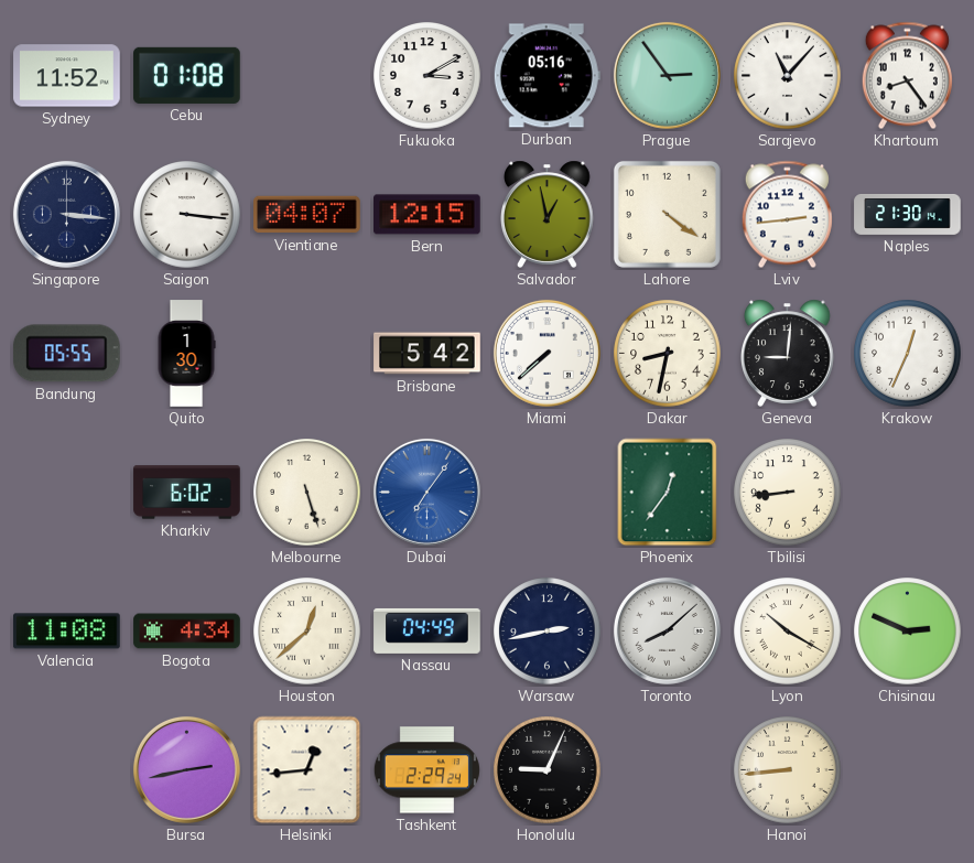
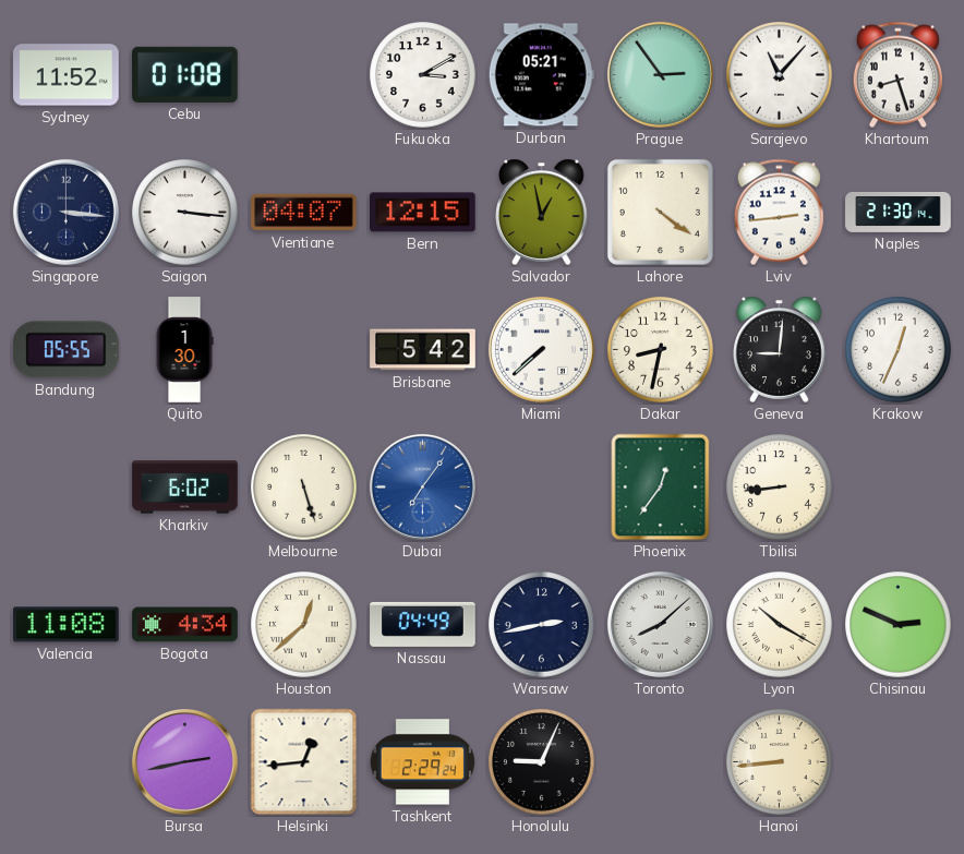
Durban: 05:16 -> 05:21
Khartoum: 8:24 -> 8:27
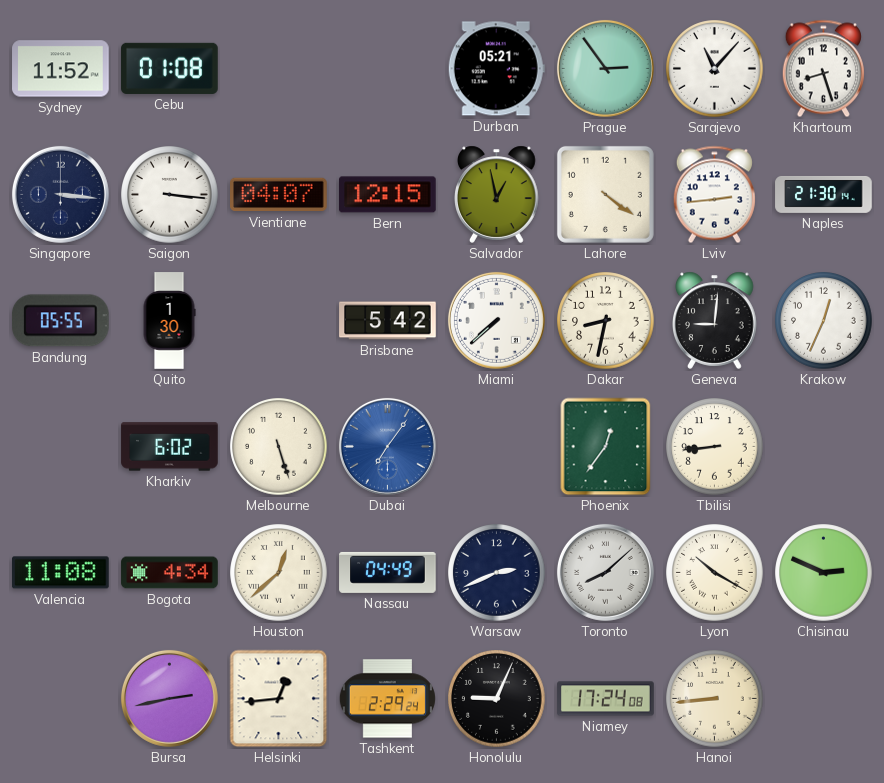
Fukuoka: 3:10 -> none
Warsaw: 2:43 -> 2:41
Niamey: none -> 17:24
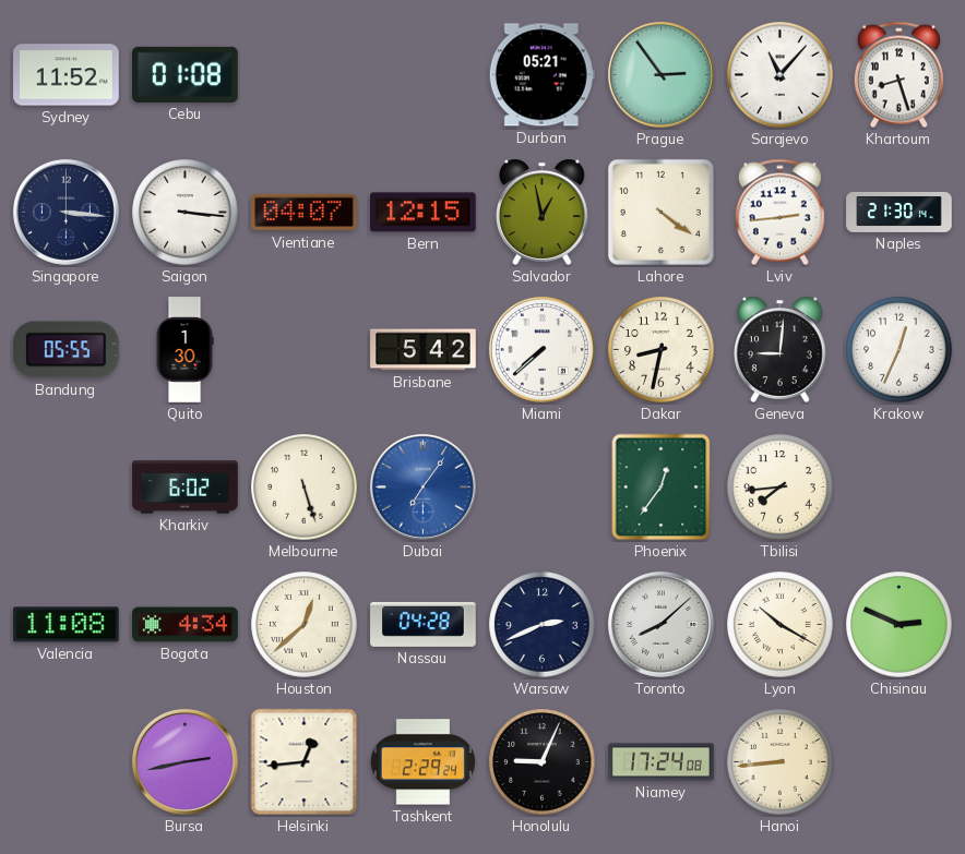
Tbilisi: 8:44 -> 7:44
Nassau: 04:49 -> 04:28
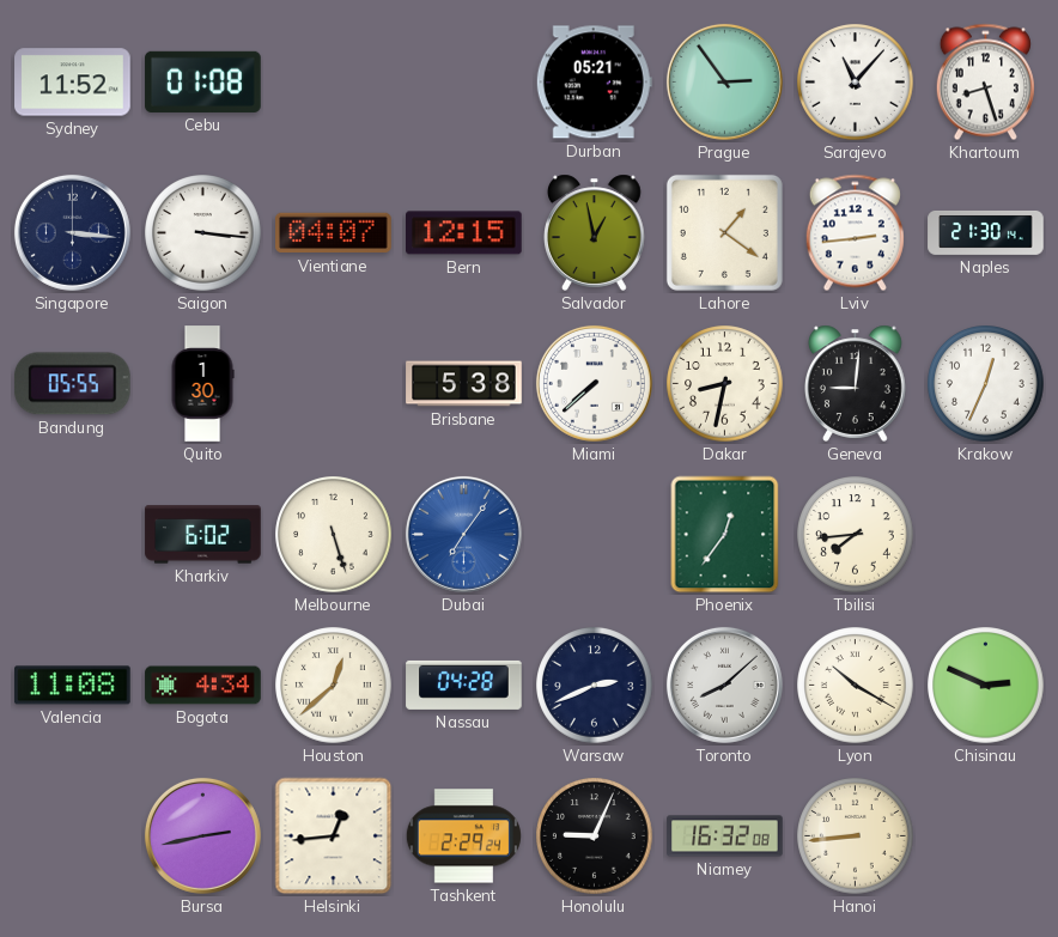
Lahore: 4:21 -> 1:21
Brisbane: 5:42 -> 5:38
Niamey: 17:24 -> 16:32
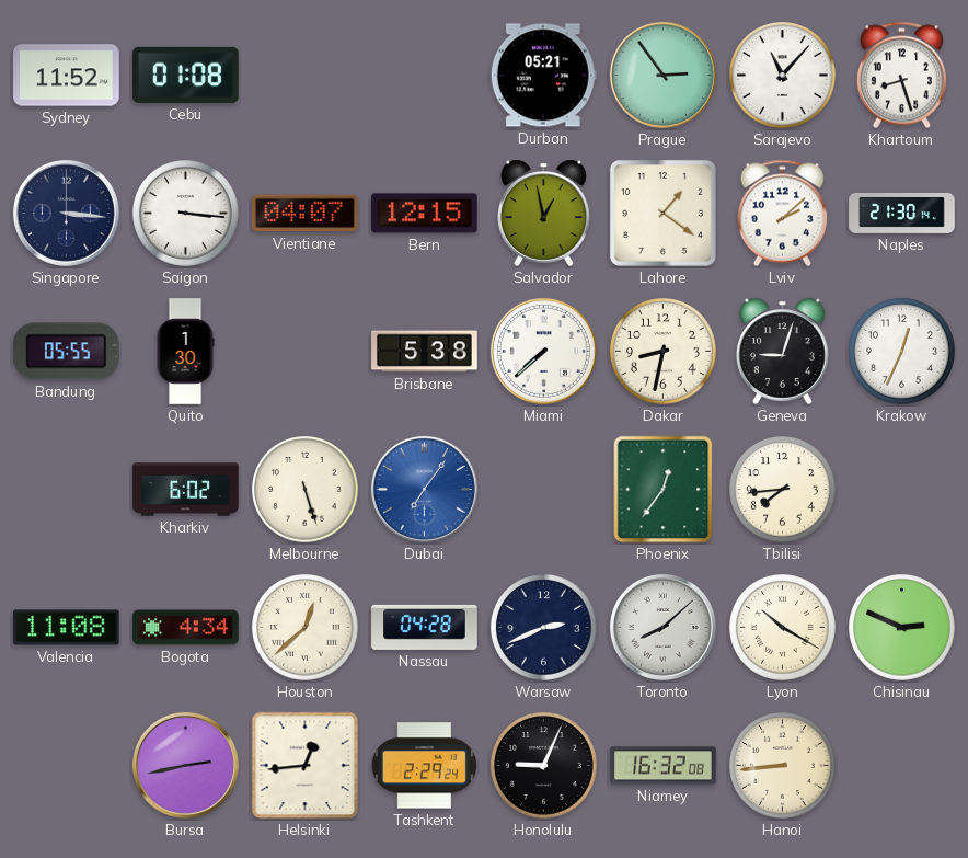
Lviv: 2:44 -> 2:08
Geneva: 9:01 -> 9:03
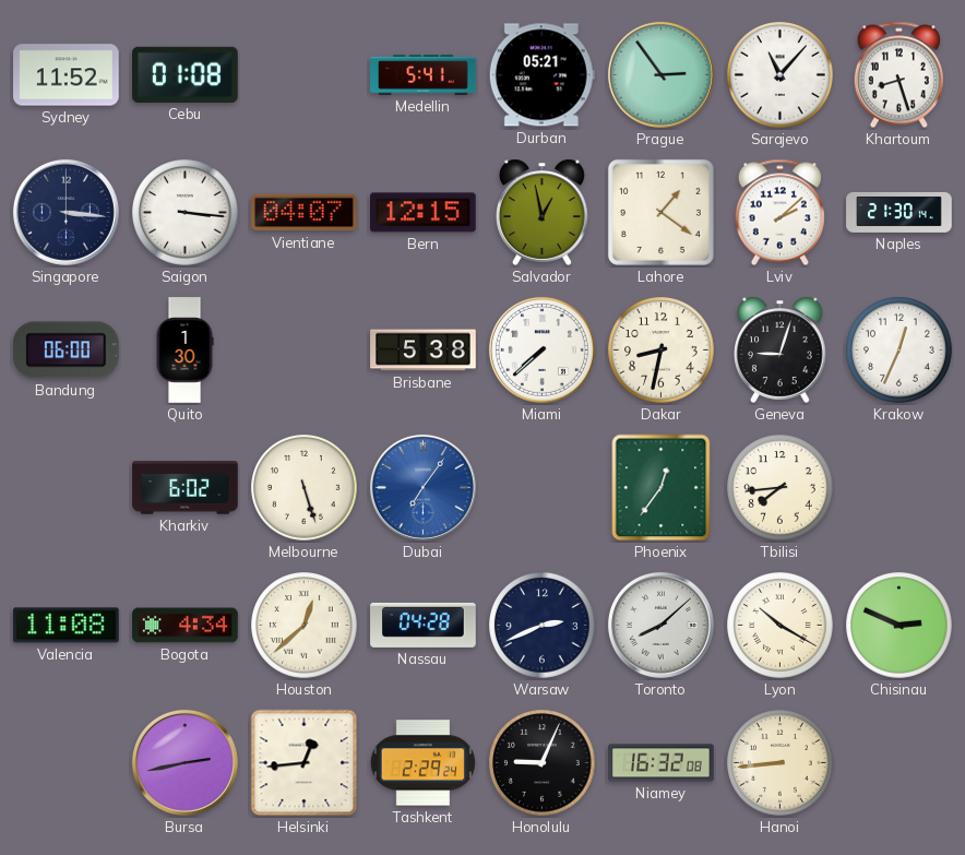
Medellin: none -> 5:41
Bandung: 05:55 -> 06:00
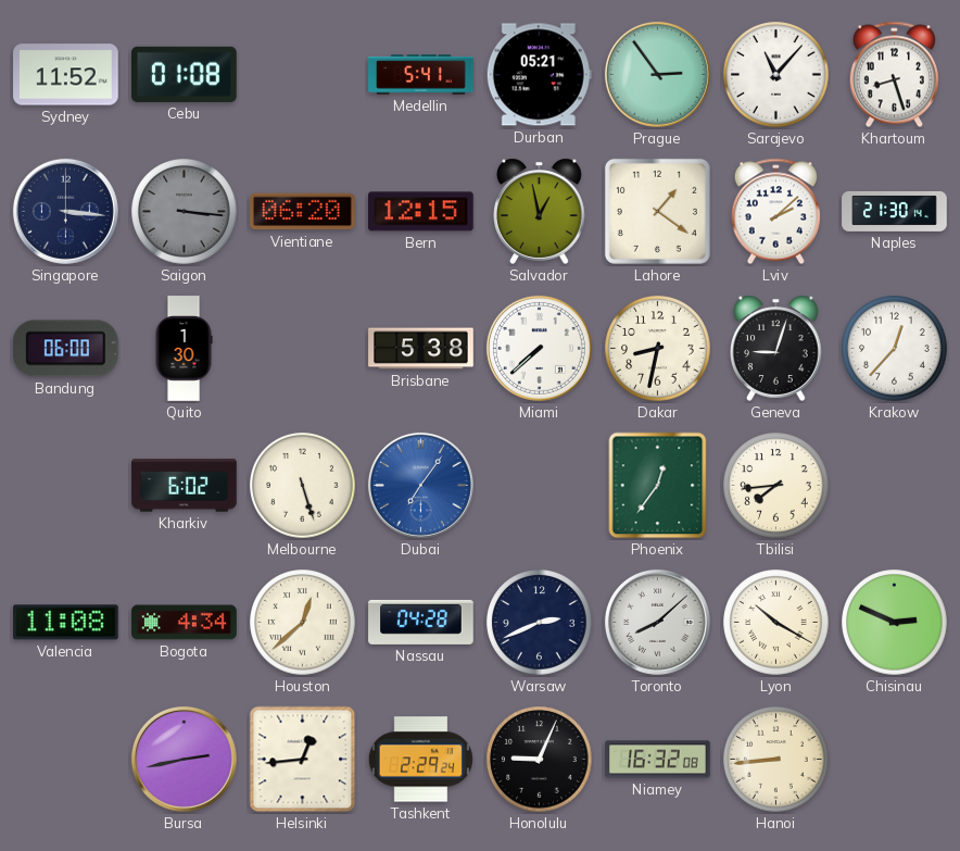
Saigon dial: white -> grey
Vientiane: 04:07 -> 06:20
Krakow: 12:34 -> 12:37
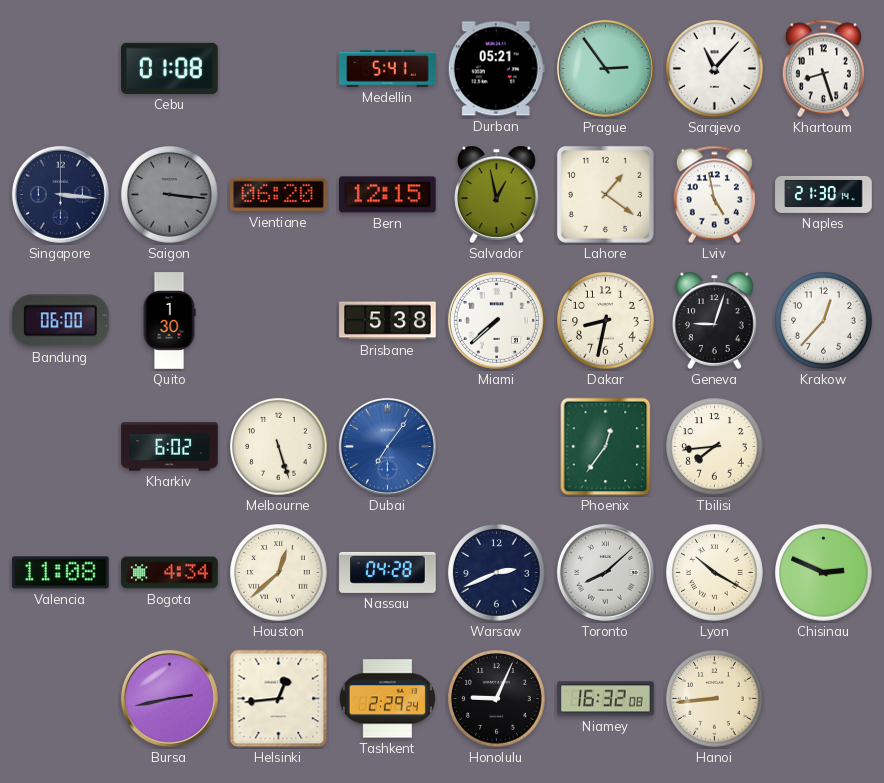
Sydney: 11:52 -> none
Lviv: 2:08 -> 4:58
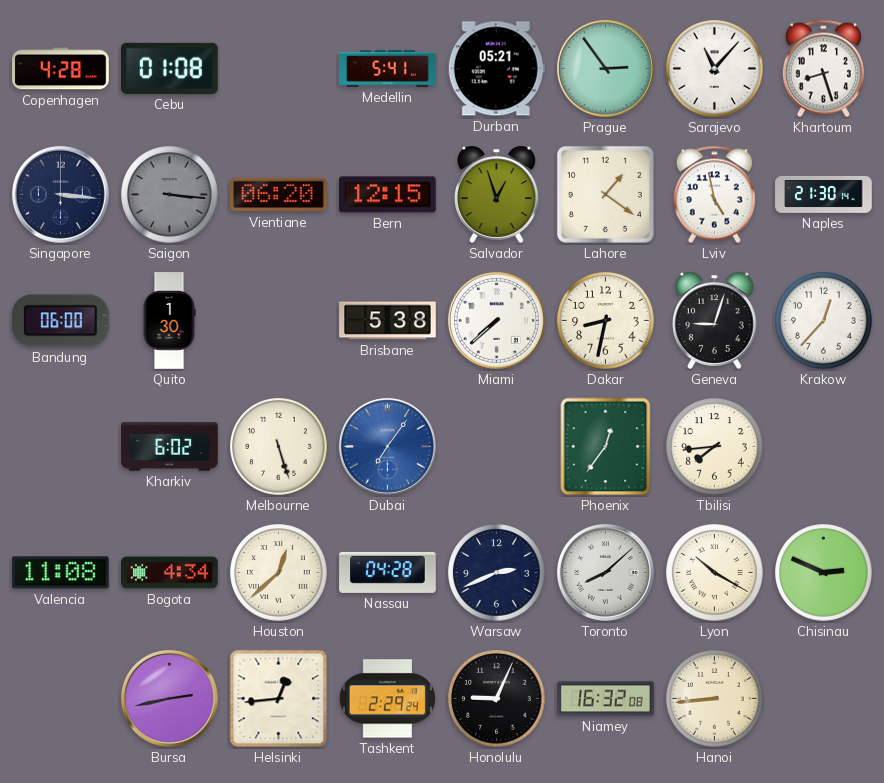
Copenhagen: none -> 4:28
Salvador: 12:58 -> 12:57
